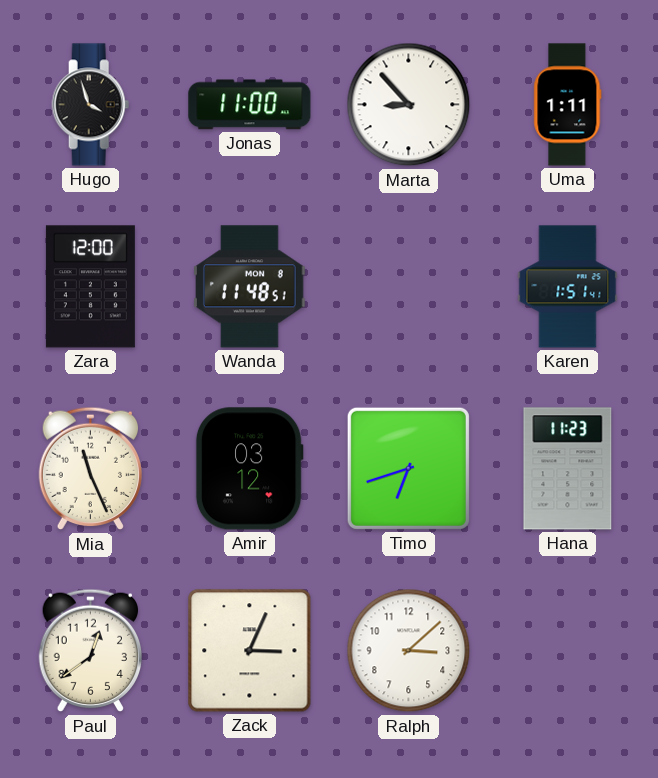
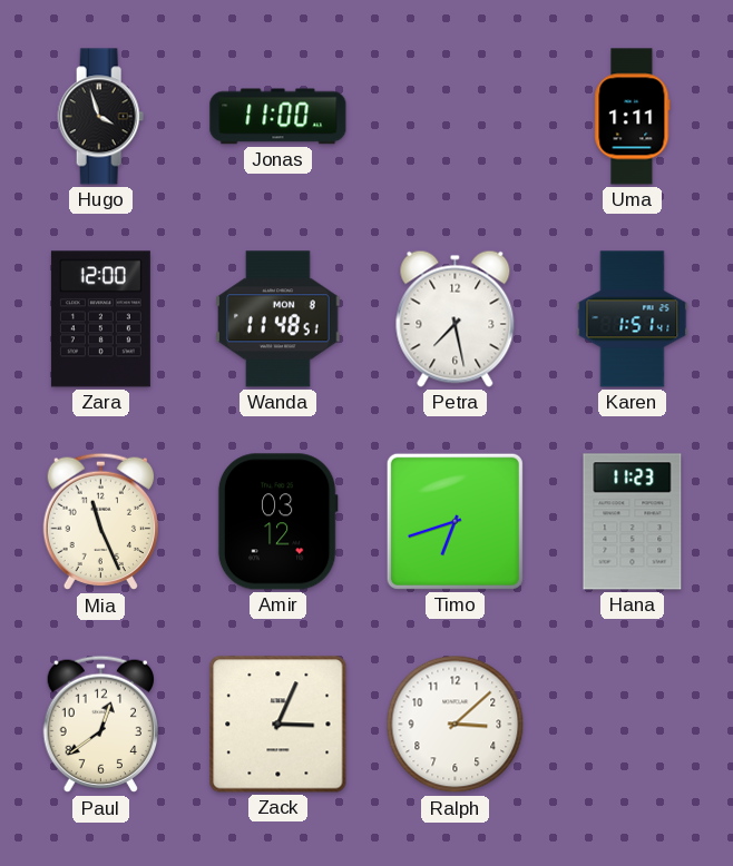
Marta: 8:53 -> none
Petra: none -> 7:28
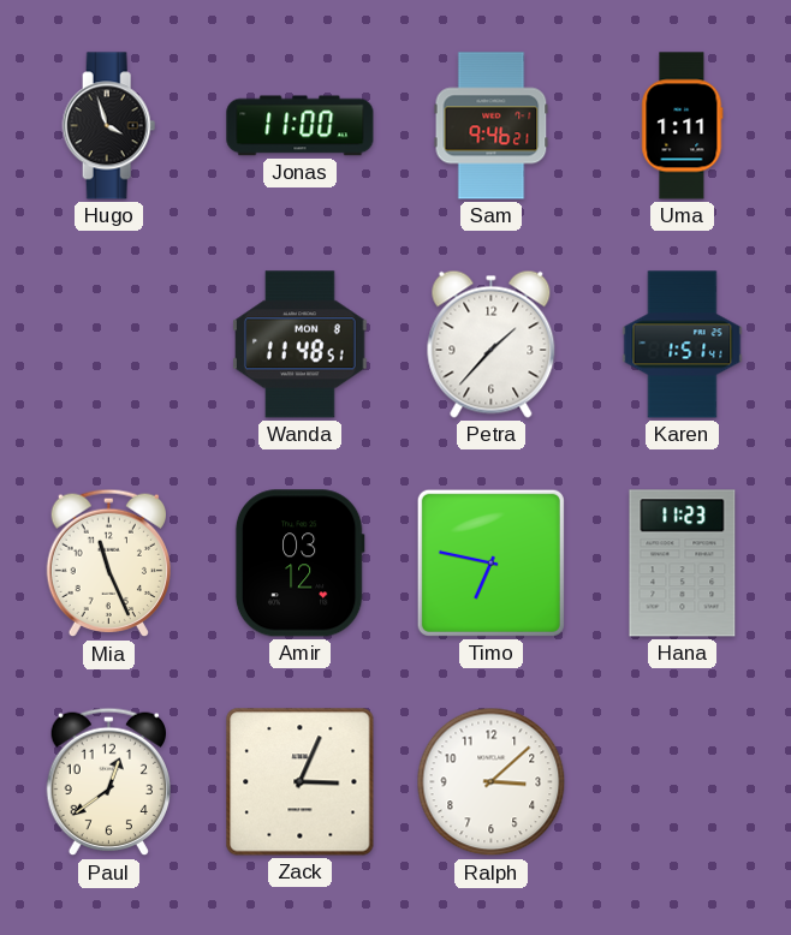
Sam: none -> 9:46
Zara: 12:00 -> none
Petra: 7:28 -> 1:37
Timo: 6:42 -> 6:47
